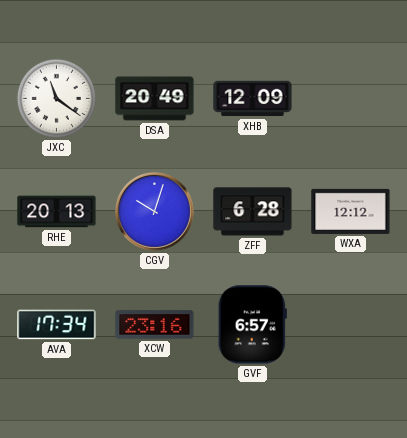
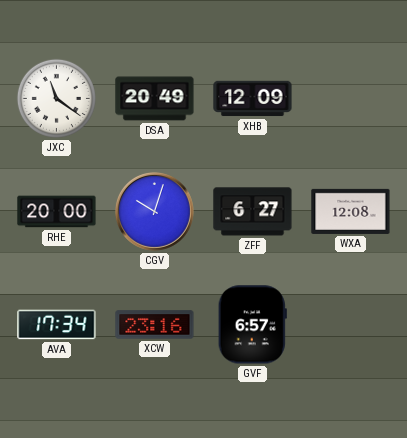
RHE: 20:13 -> 20:00
ZFF: 6:28 -> 6:27
WXA: 12:12 -> 12:08
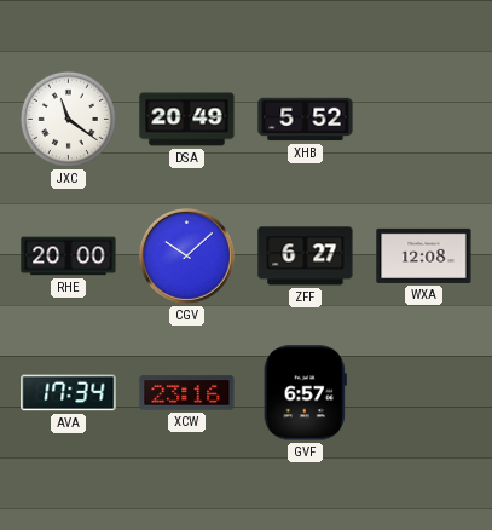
XHB: 12:09 -> 5:52
CGV: 10:03 -> 10:08
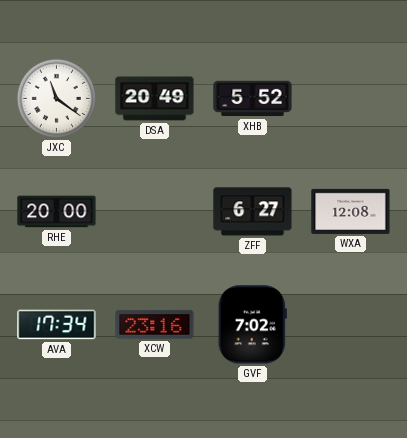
CGV: 10:08 -> none
GVF: 6:57 -> 7:02
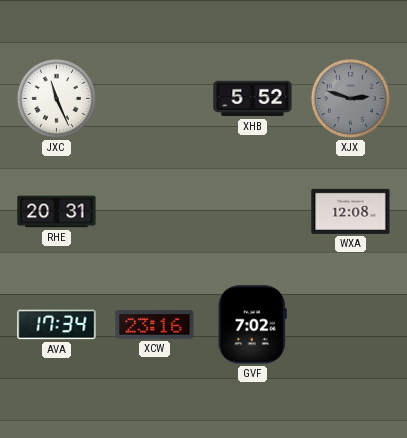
JXC: 11:21 -> 11:26
DSA: 20:49 -> none
XJX: none -> 2:48
RHE: 20:00 -> 20:31
ZFF: 6:27 -> none
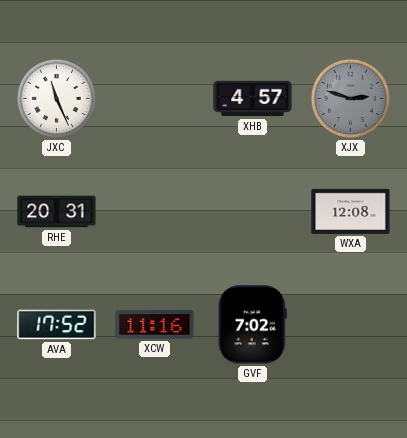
XHB: 5:52 -> 4:57
AVA: 17:34 -> 17:52
XCW: 23:16 -> 11:16
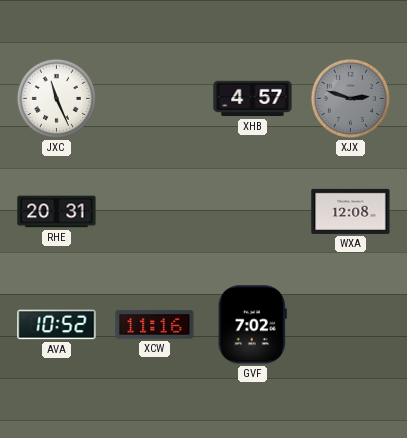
AVA: 17:52 -> 10:52
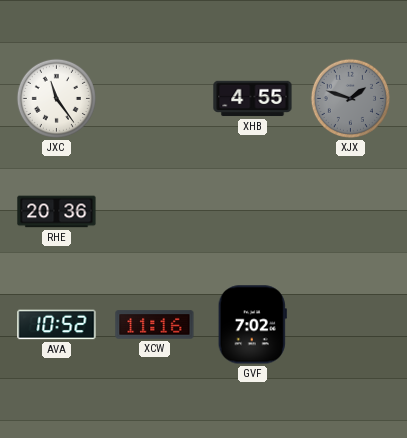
JXC: 11:26 -> 11:24
XHB: 4:57 -> 4:55
XJX: 2:48 -> 1:48
RHE: 20:31 -> 20:36
WXA: 12:08 -> none
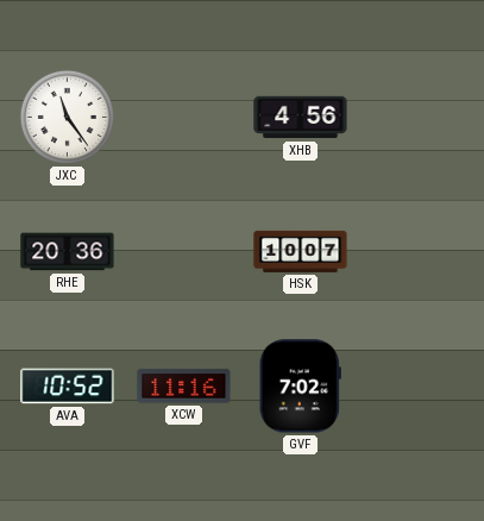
XHB: 4:55 -> 4:56
XJX: 1:48 -> none
HSK: none -> 10:07
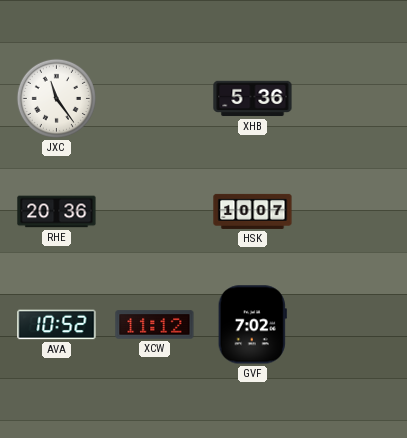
XHB: 4:56 -> 5:36
XCW: 11:16 -> 11:12
